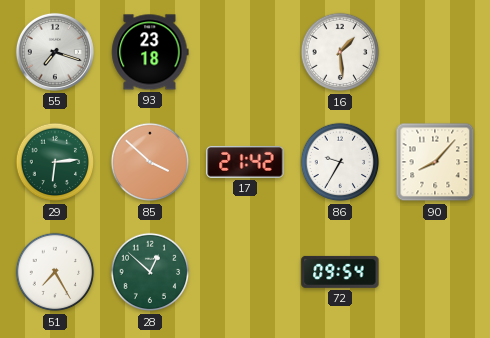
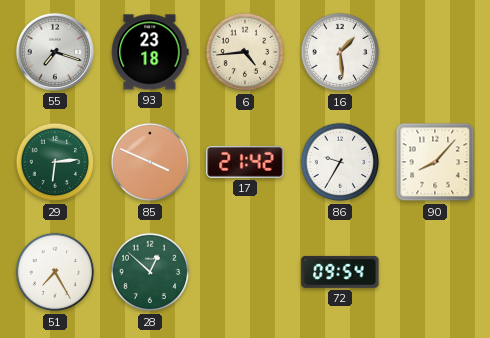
6: none -> 4:44
85: 3:52 -> 3:49
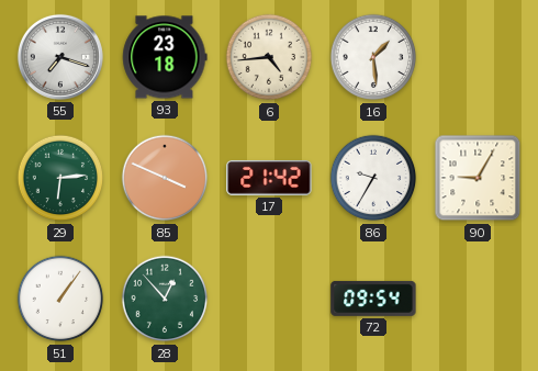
90: 8:07 -> 9:05
51: 7:25 -> 1:06
28: 12:52 -> 12:53
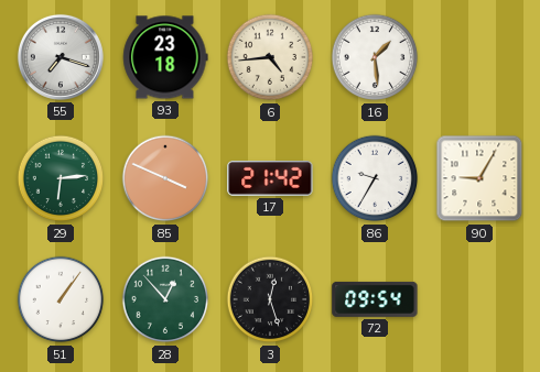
3: none -> 12:27
